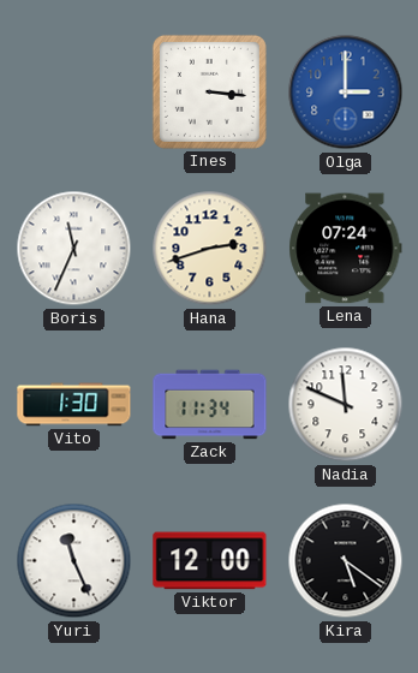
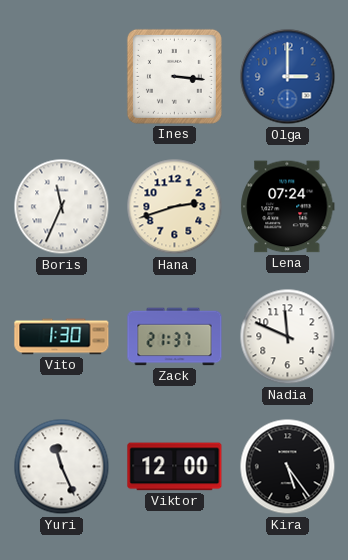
Zack: 11:34 -> 21:37
Kira: 5:21 -> 5:24
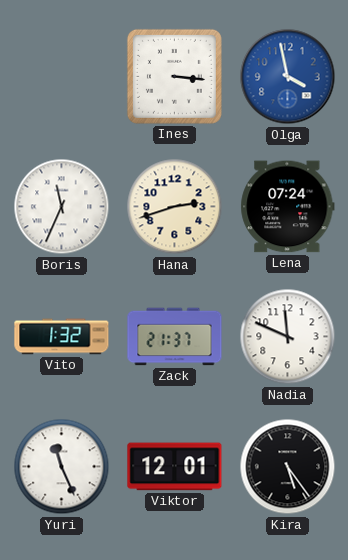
Olga: 3:00 -> 3:58
Vito: 1:30 -> 1:32
Viktor: 12:00 -> 12:01
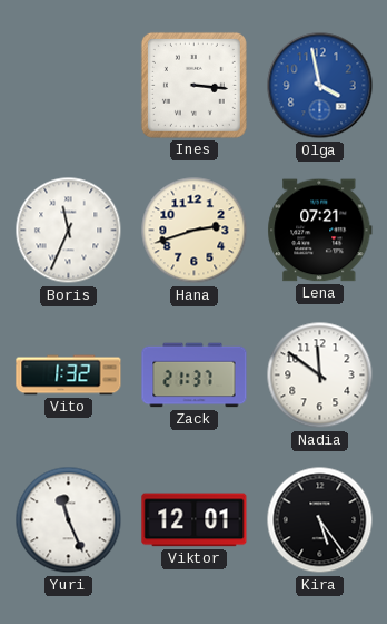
Lena: 07:24 -> 07:21
Nadia: 11:49 -> 11:51
